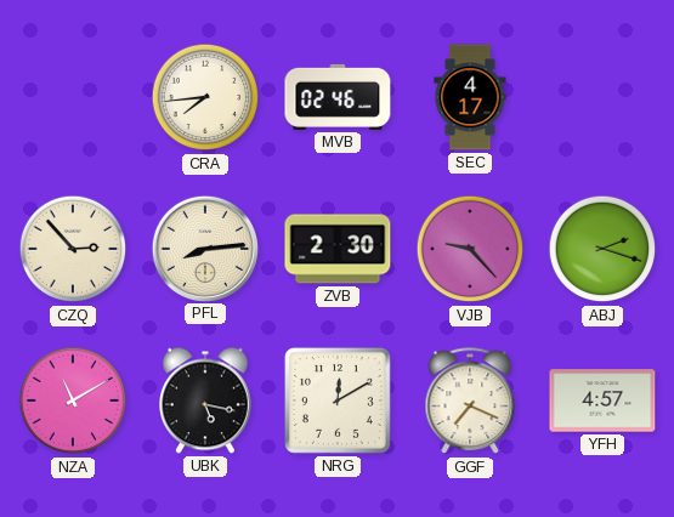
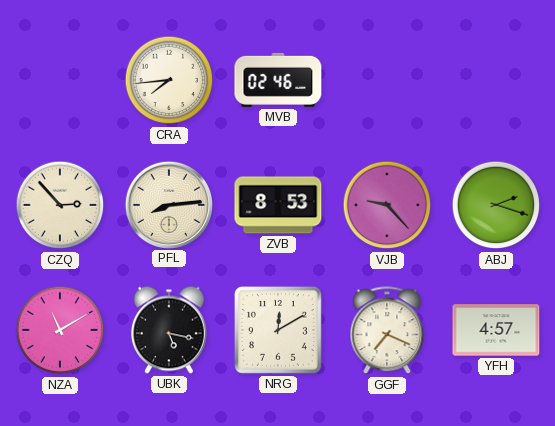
SEC: 4:17 -> none
ZVB: 2:30 -> 8:53
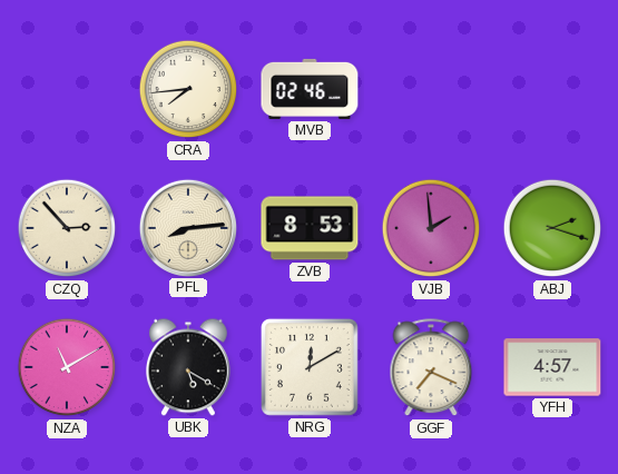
VJB: 9:23 -> 1:59
UBK: 5:17 -> 5:20
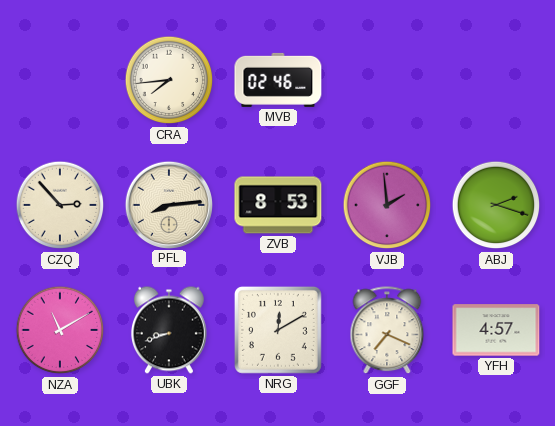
UBK: 5:20 -> 8:42
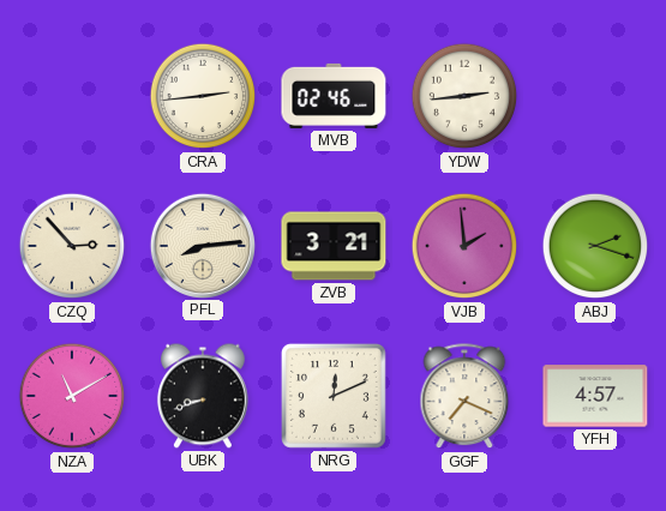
CRA: 7:44 -> 2:44
YDW: none -> 2:44
ZVB: 8:53 -> 3:21
NRG: 12:10 -> 12:11
